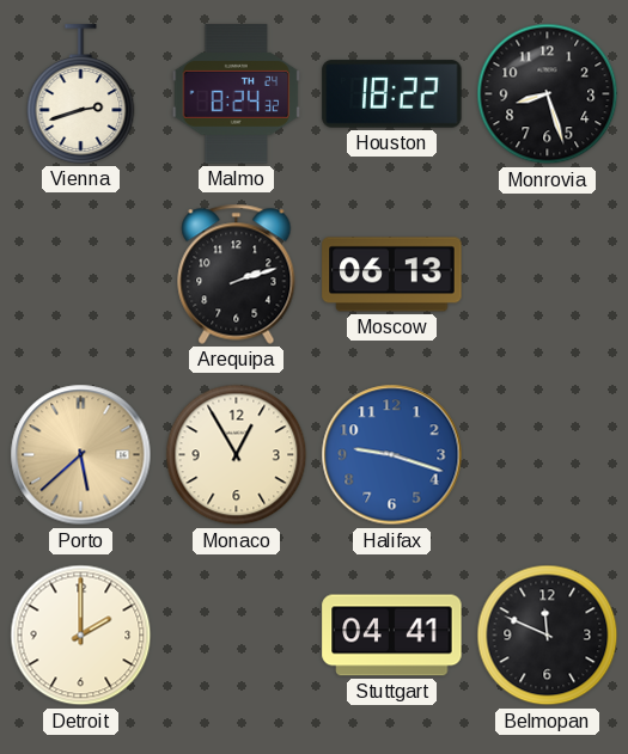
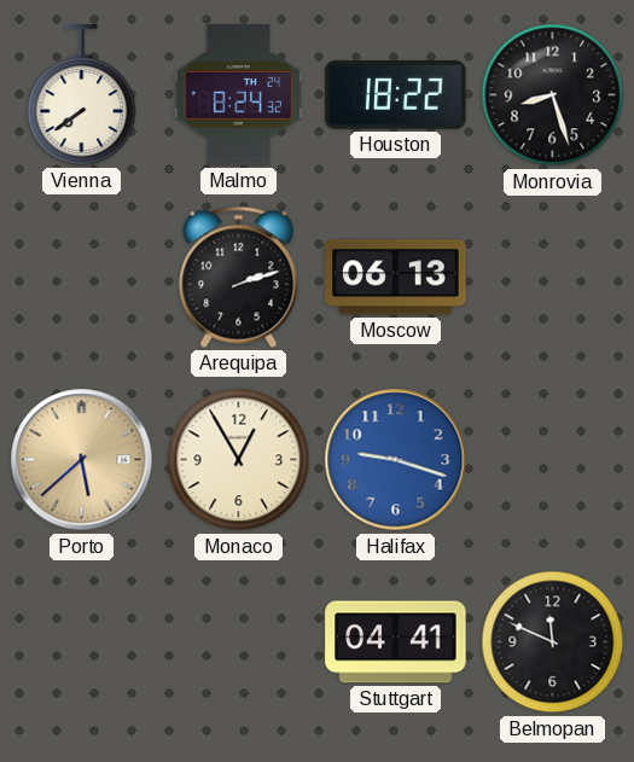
Vienna: 2:42 -> 7:39
Detroit: 2:00 -> none
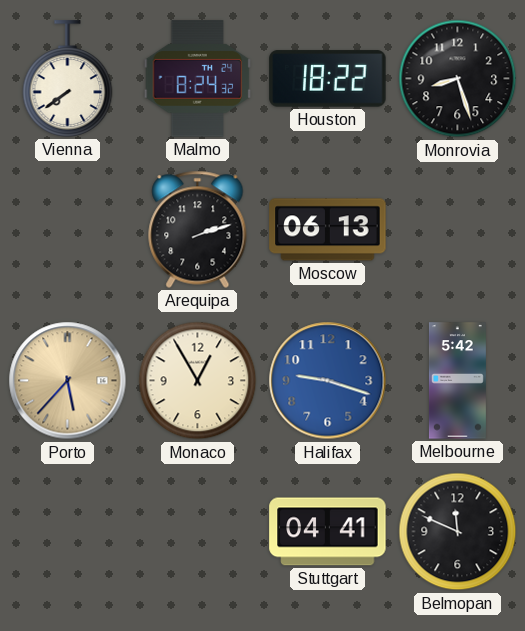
Porto: 5:38 -> 5:37
Melbourne: none -> 5:42
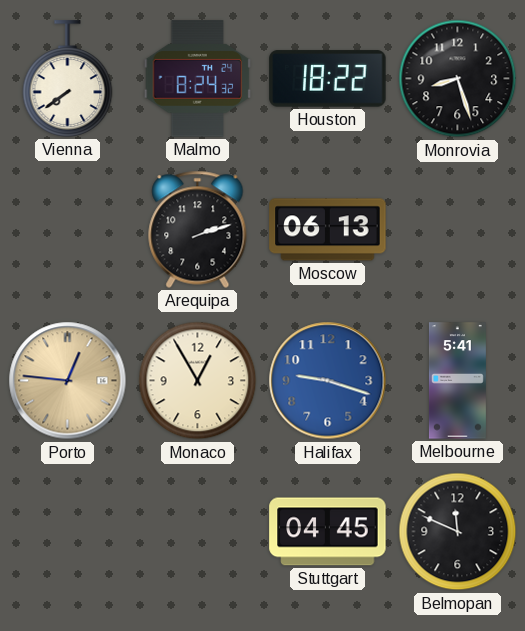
Porto: 5:37 -> 12:46
Melbourne: 5:42 -> 5:41
Stuttgart: 04:41 -> 04:45
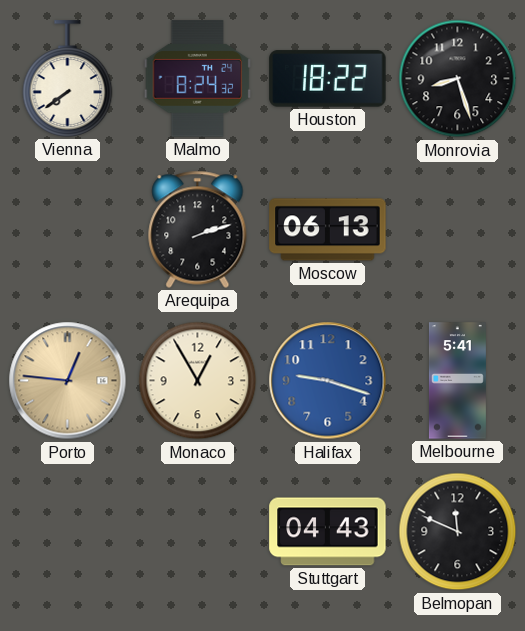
Stuttgart: 04:45 -> 04:43
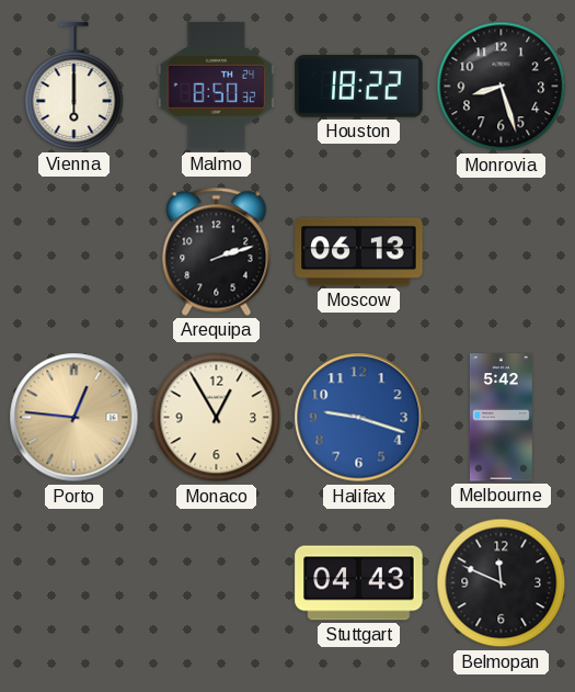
Vienna: 7:39 -> 6:00
Malmo: 8:24 -> 8:50
Melbourne: 5:41 -> 5:42
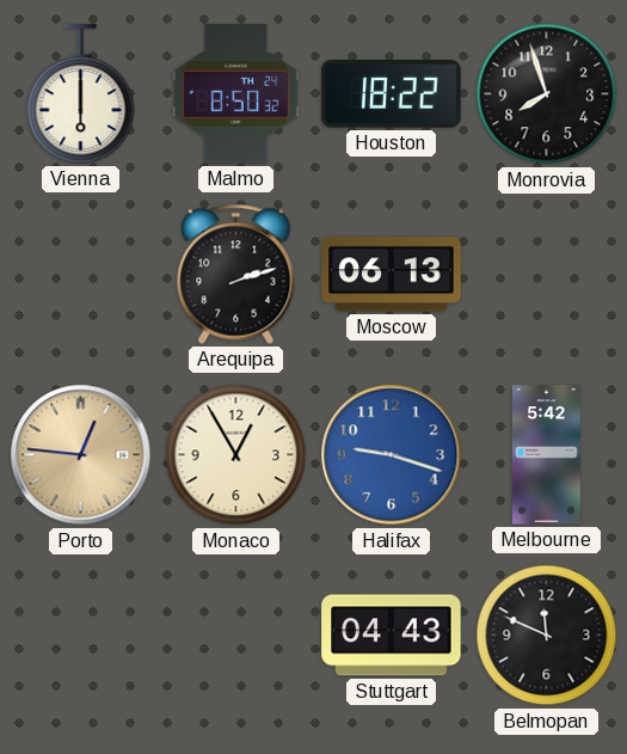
Monrovia: 8:27 -> 7:57
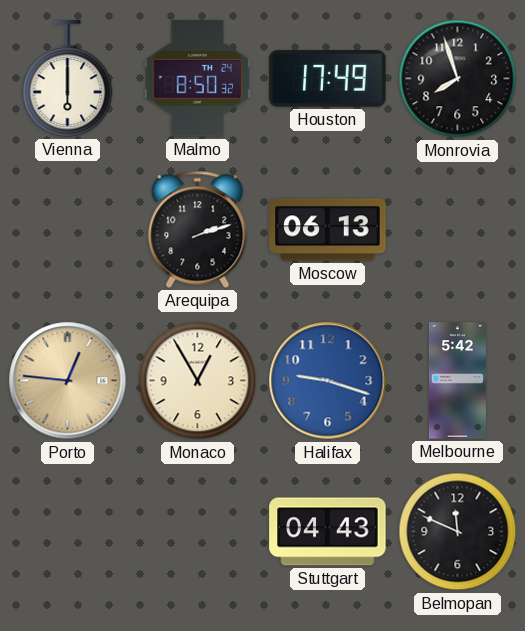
Houston: 18:22 -> 17:49
